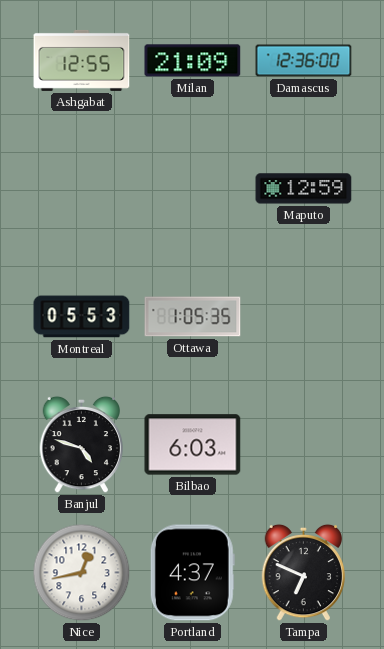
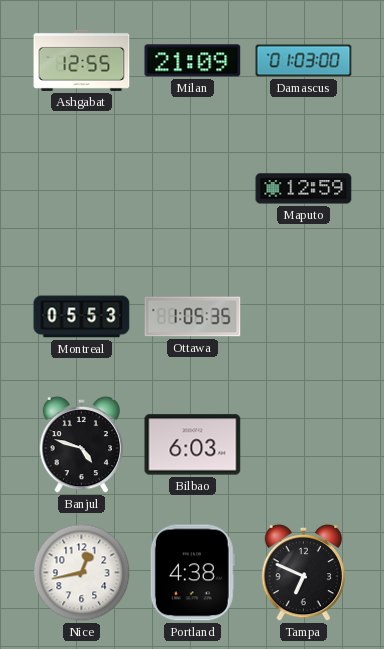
Damascus: 12:36 -> 01:03
Portland: 4:37 -> 4:38
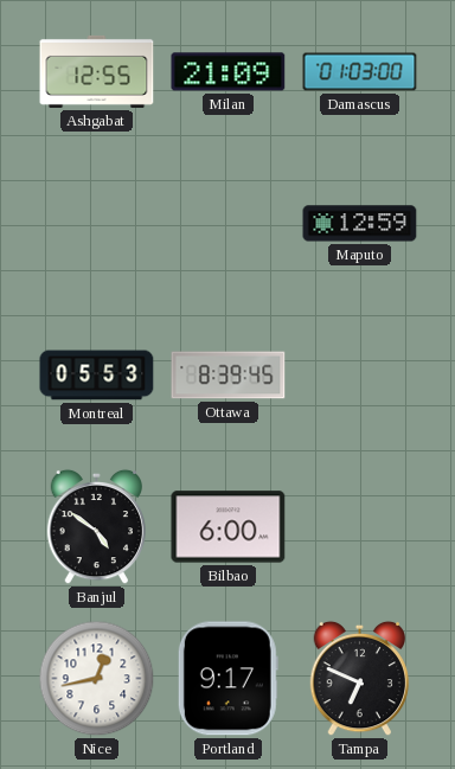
Ottawa: 1:05 -> 8:39
Banjul: 4:48 -> 4:51
Bilbao: 6:03 -> 6:00
Portland: 4:38 -> 9:17
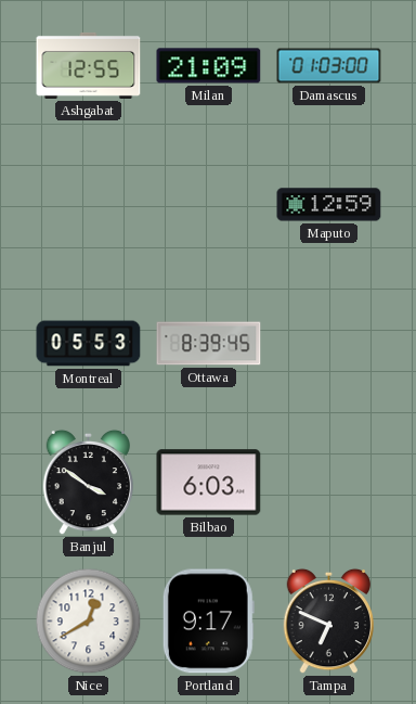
Banjul: 4:51 -> 3:51
Bilbao: 6:00 -> 6:03
Nice: 12:43 -> 12:40
